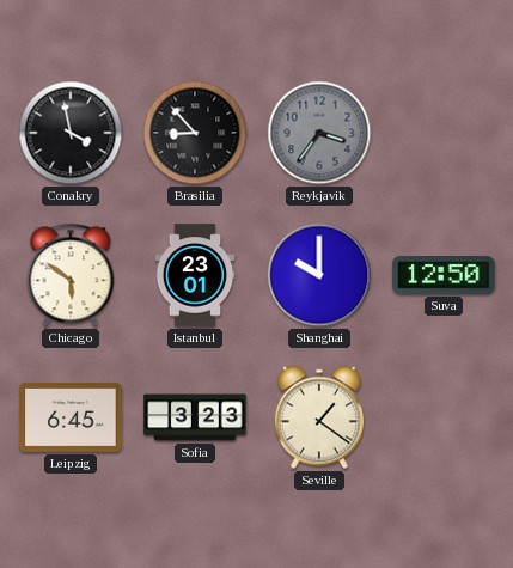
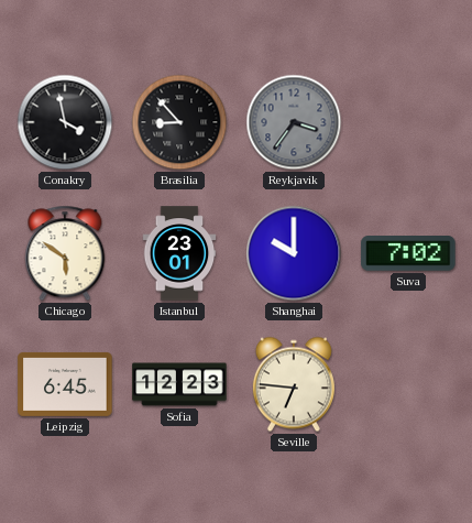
Suva: 12:50 -> 7:02
Sofia: 3:23 -> 12:23
Seville: 1:21 -> 6:46
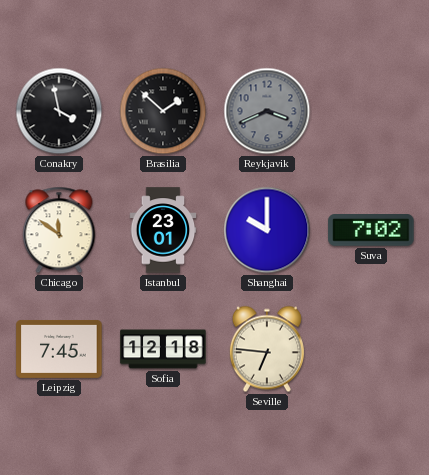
Brasilia: 8:53 -> 1:52
Reykjavik: 3:36 -> 3:41
Chicago: 5:51 -> 11:51
Leipzig: 6:45 -> 7:45
Sofia: 12:23 -> 12:18
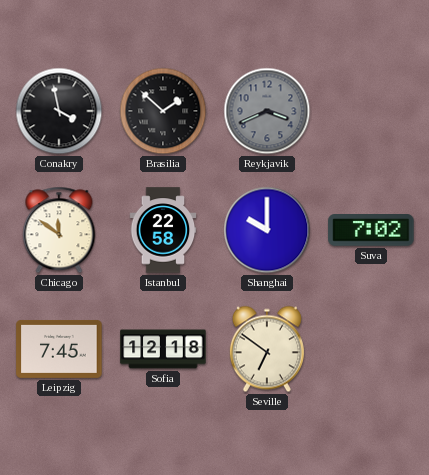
Istanbul: 23:01 -> 22:58
Seville: 6:46 -> 6:51
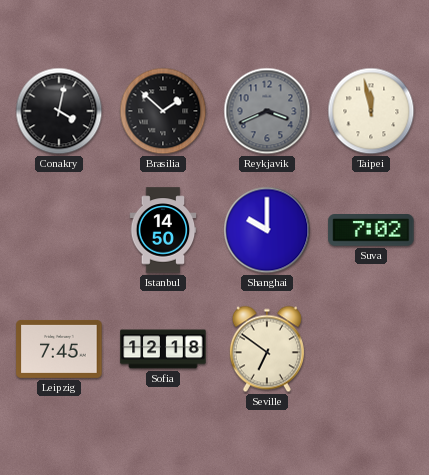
Conakry: 3:58 -> 4:02
Taipei: none -> 11:58
Chicago: 11:51 -> none
Istanbul: 22:58 -> 14:50
